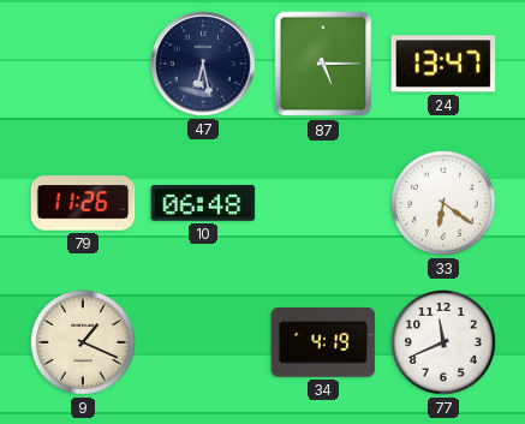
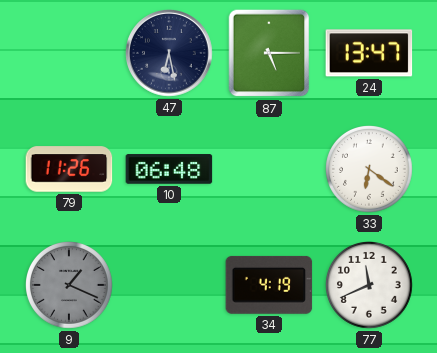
9 dial: cream -> grey
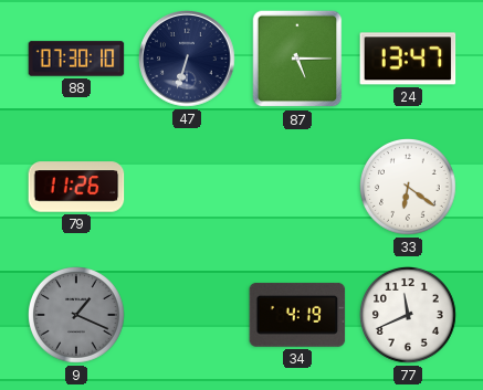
88: none -> 07:30
47: 6:28 -> 6:33
10: 06:48 -> none
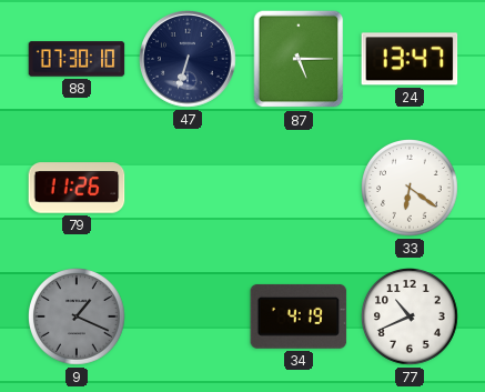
77: 11:41 -> 10:41
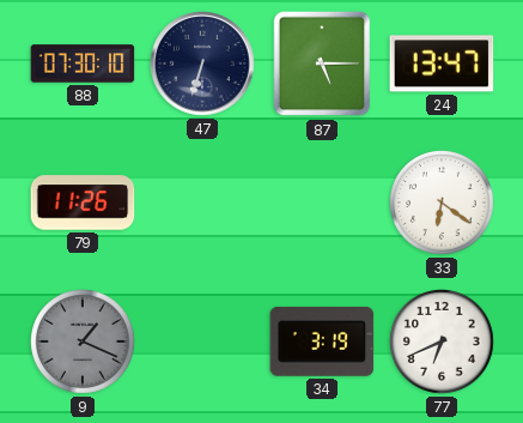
34: 4:19 -> 3:19
77: 10:41 -> 6:41
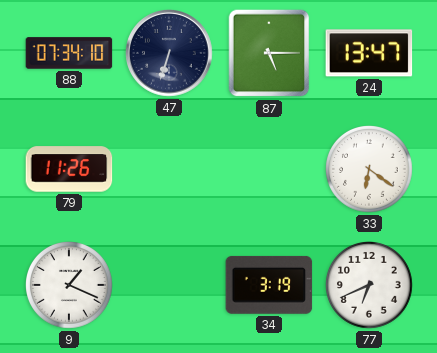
88: 07:30 -> 07:34
9 dial: grey -> white
